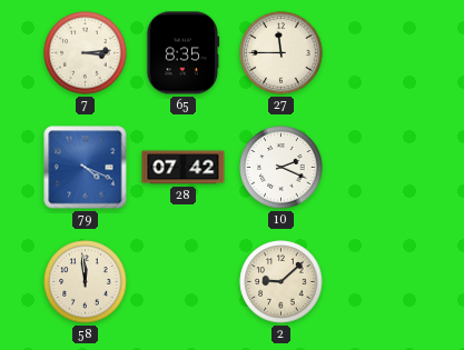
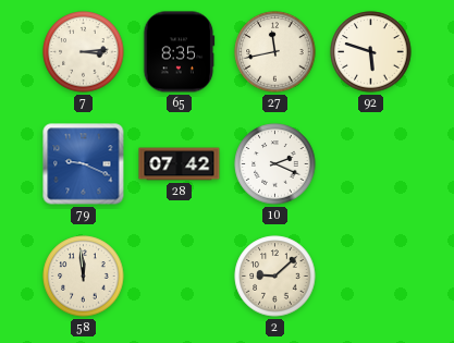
27: 11:45 -> 11:43
92: none -> 5:48
79: 4:19 -> 9:19
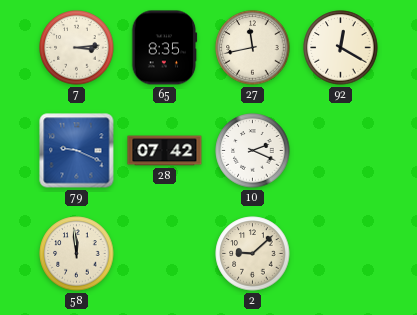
92: 5:48 -> 12:20
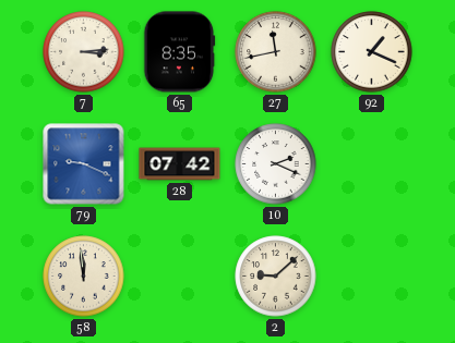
92: 12:20 -> 1:19
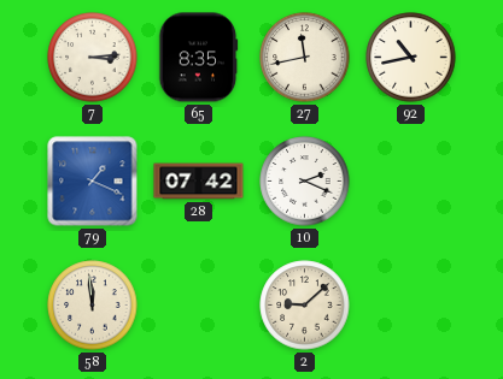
92: 1:19 -> 10:43
79: 9:19 -> 1:19
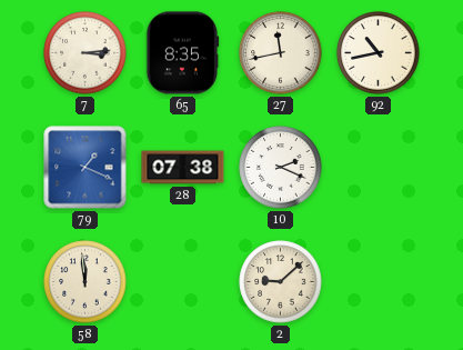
28: 07:42 -> 07:38
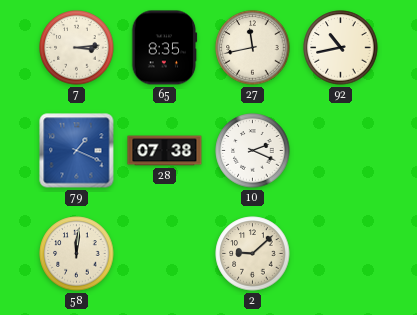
58: 11:59 -> 12:01
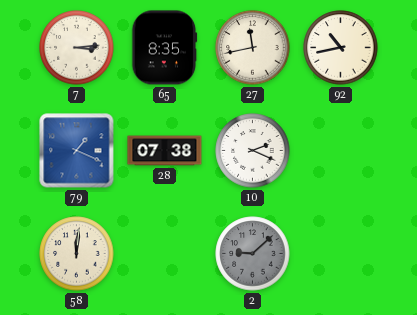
2 dial: cream -> grey
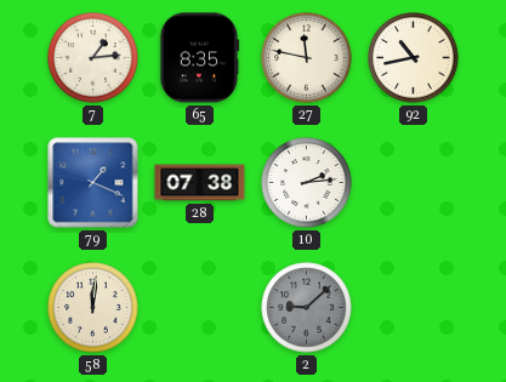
7: 3:14 -> 1:14
27: 11:43 -> 11:47
10: 2:19 -> 2:14
